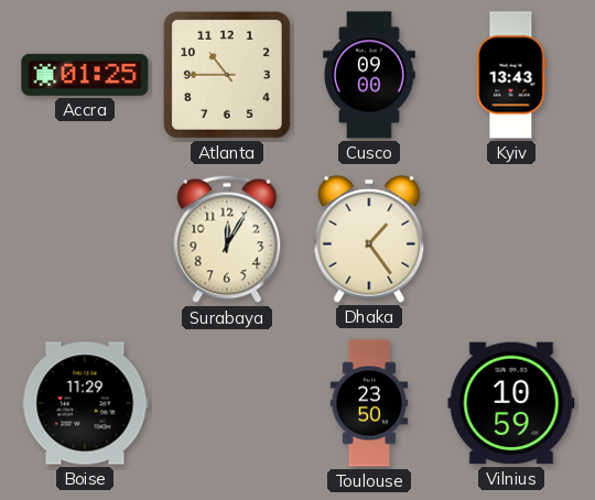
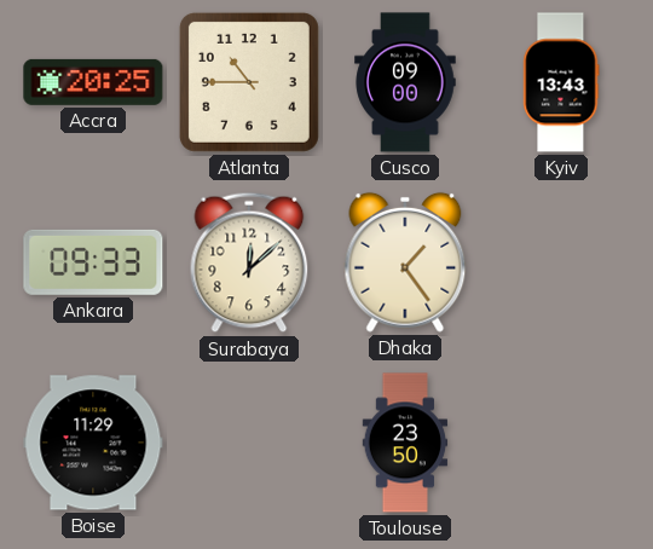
Accra: 01:25 -> 20:25
Ankara: none -> 09:33
Surabaya: 12:05 -> 12:08
Vilnius: 10:59 -> none
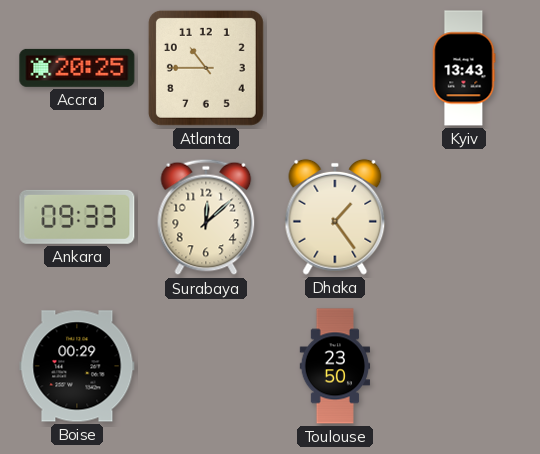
Cusco: 09:00 -> none
Boise: 11:29 -> 00:29
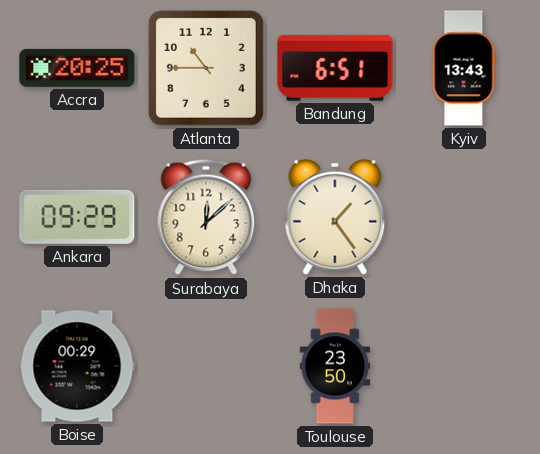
Bandung: none -> 6:51
Ankara: 09:33 -> 09:29
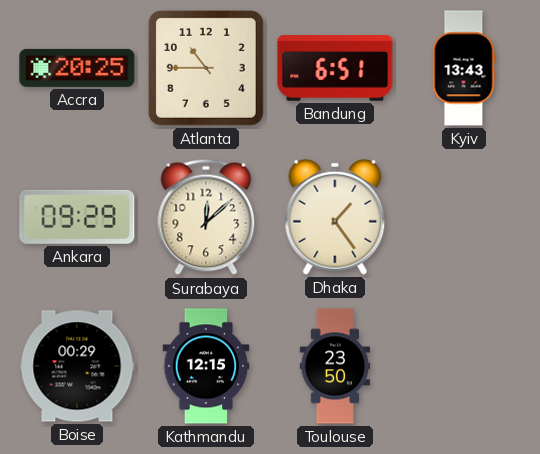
Kathmandu: none -> 12:15
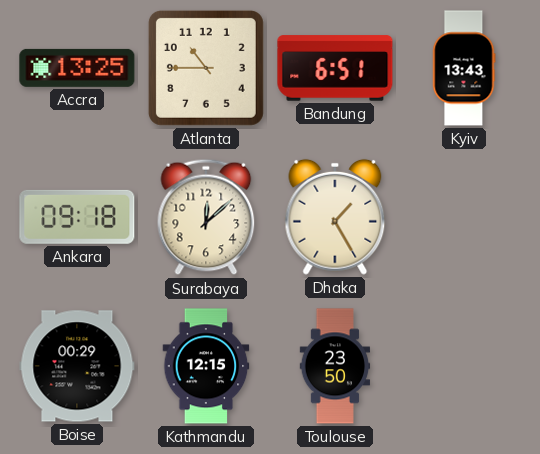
Accra: 20:25 -> 13:25
Ankara: 09:29 -> 09:18
Dhaka: 1:24 -> 1:25
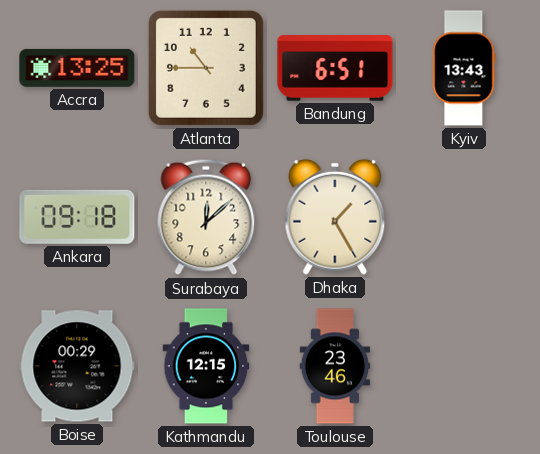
Toulouse: 23:50 -> 23:46
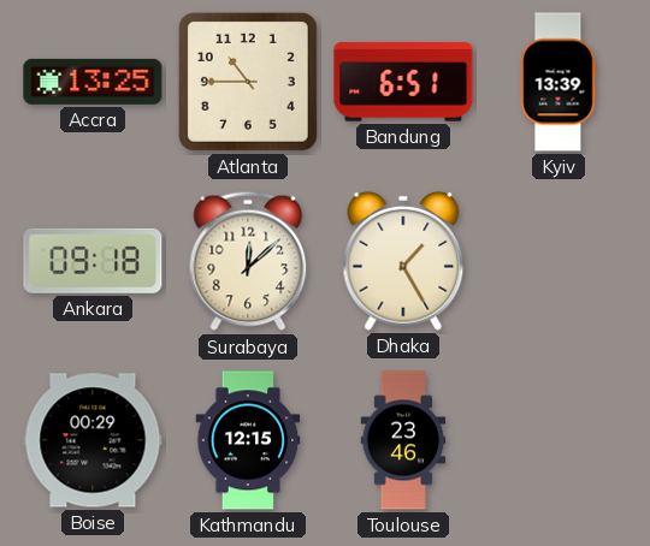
Kyiv: 13:43 -> 13:39
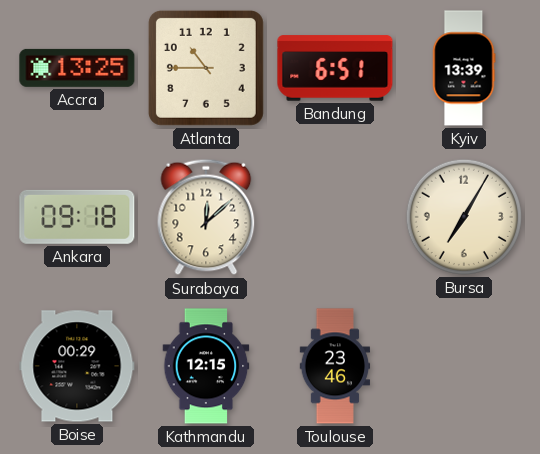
Dhaka: 1:25 -> none
Bursa: none -> 7:05
